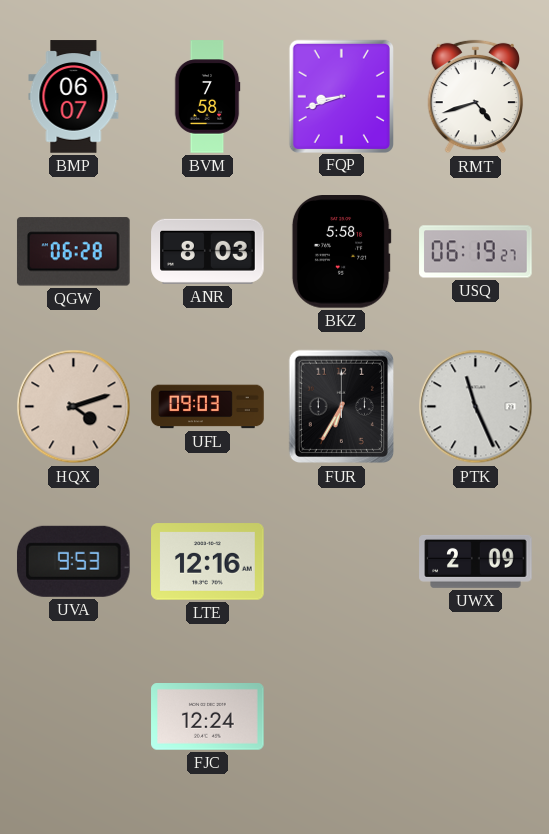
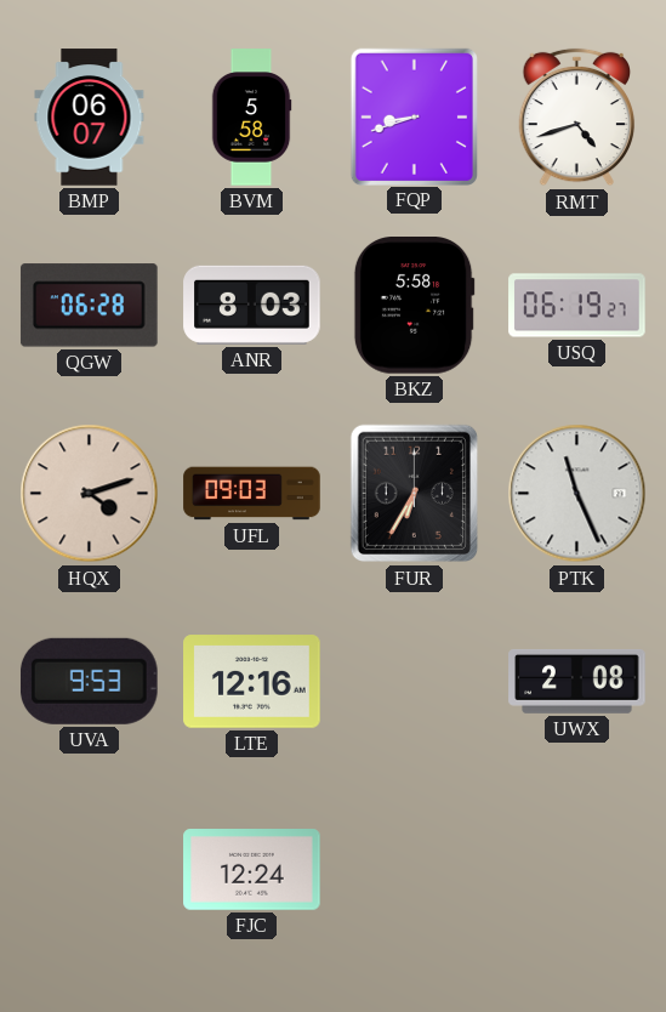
BVM: 7:58 -> 5:58
UWX: 2:09 -> 2:08
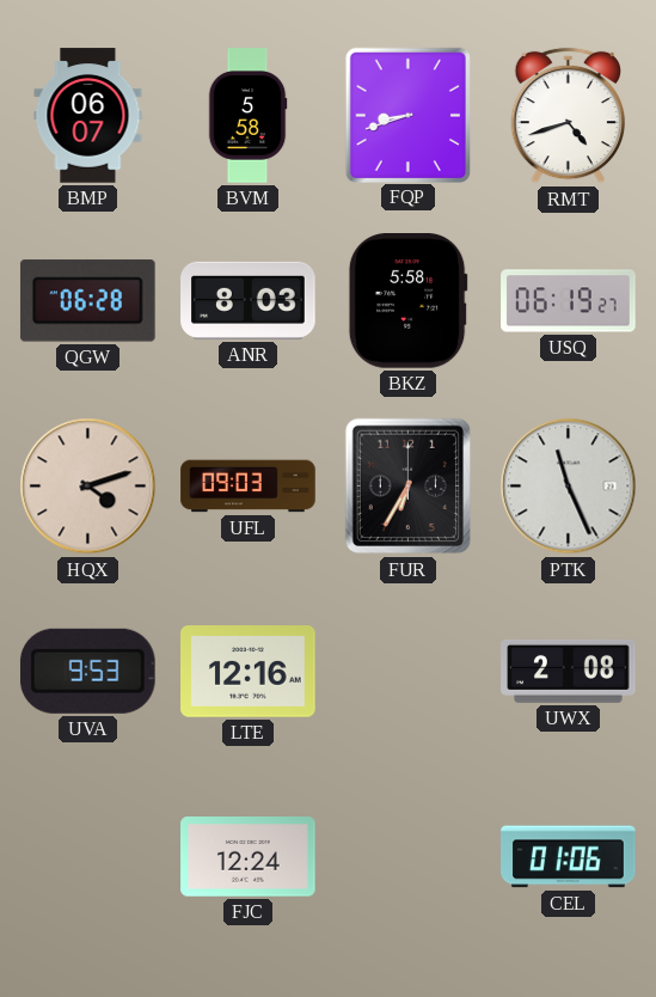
CEL: none -> 01:06
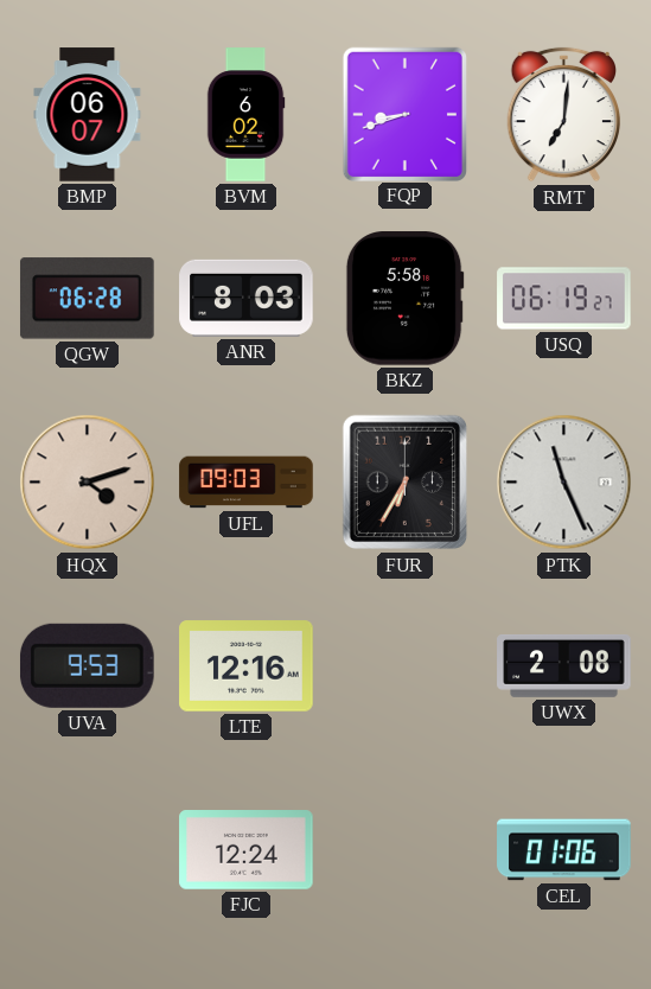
BVM: 5:58 -> 6:02
RMT: 4:42 -> 7:01
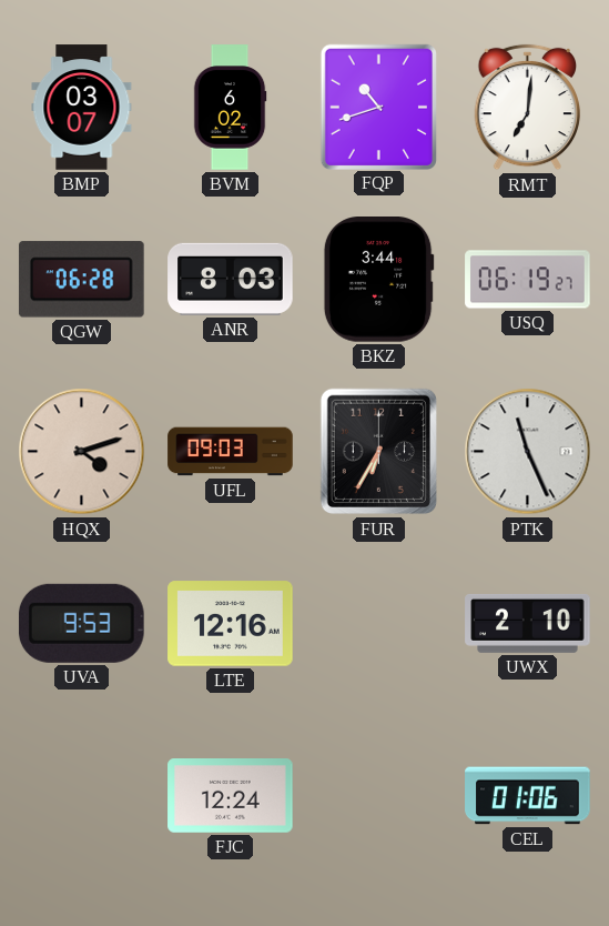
BMP: 06:07 -> 03:07
FQP: 8:42 -> 10:42
BKZ: 5:58 -> 3:44
UWX: 2:08 -> 2:10
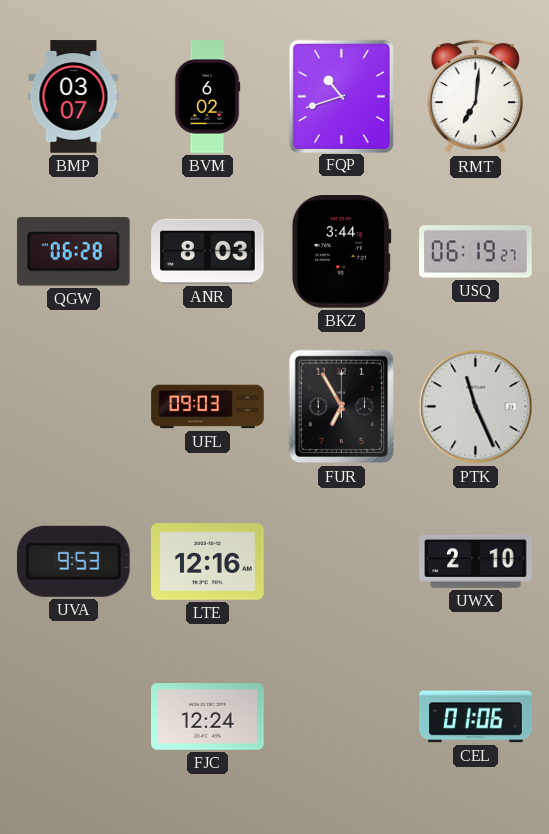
HQX: 4:12 -> none
FUR: 6:35 -> 6:55
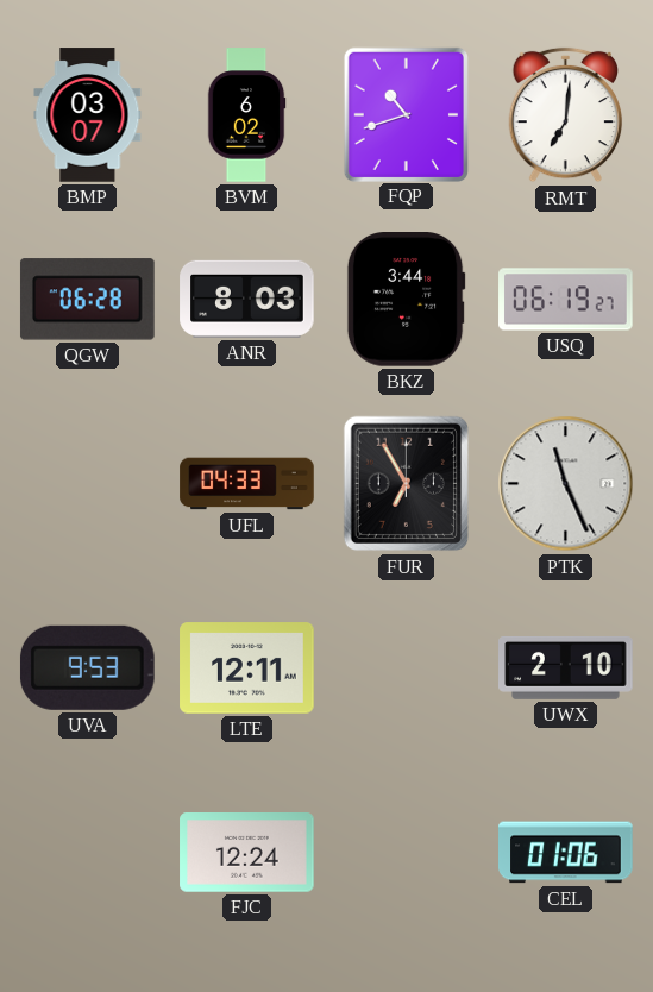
UFL: 09:03 -> 04:33
LTE: 12:16 -> 12:11
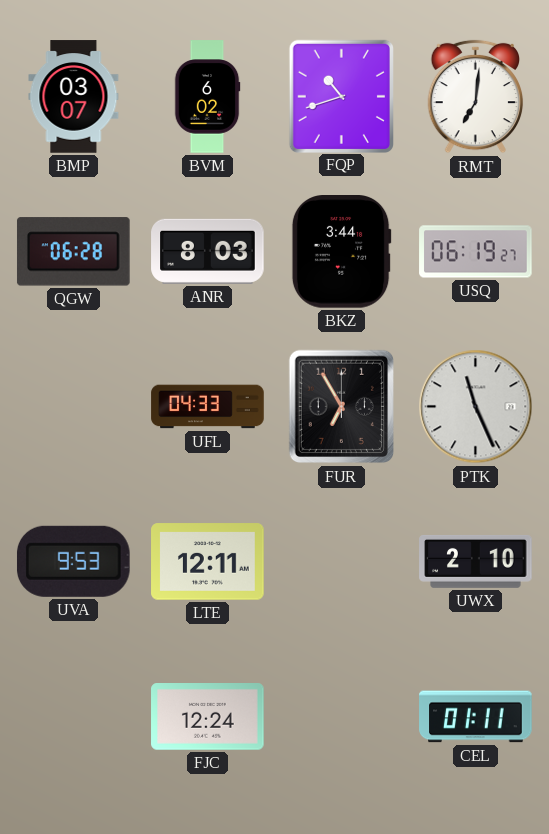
CEL: 01:06 -> 01:11
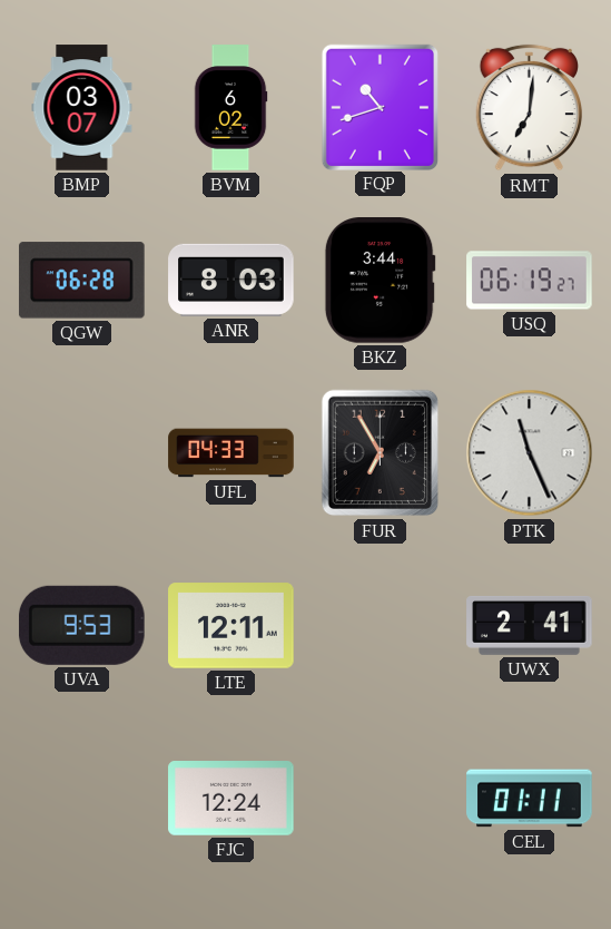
UWX: 2:10 -> 2:41
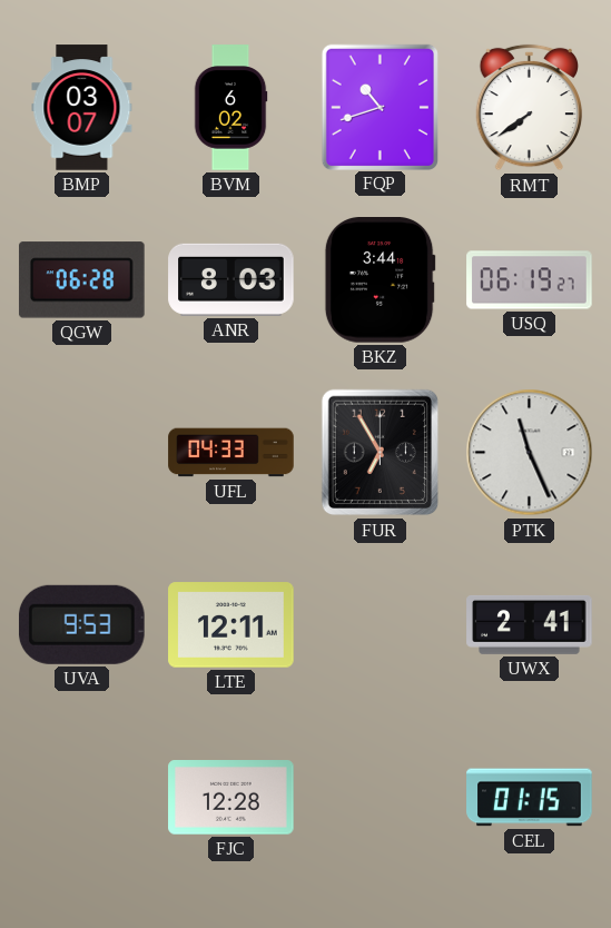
RMT: 7:01 -> 7:39
FJC: 12:24 -> 12:28
CEL: 01:11 -> 01:15
